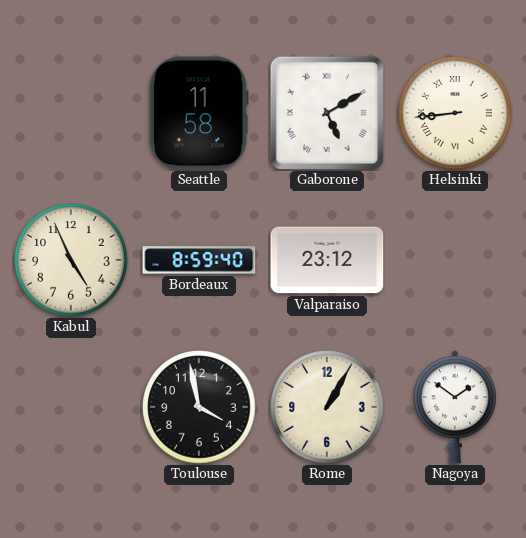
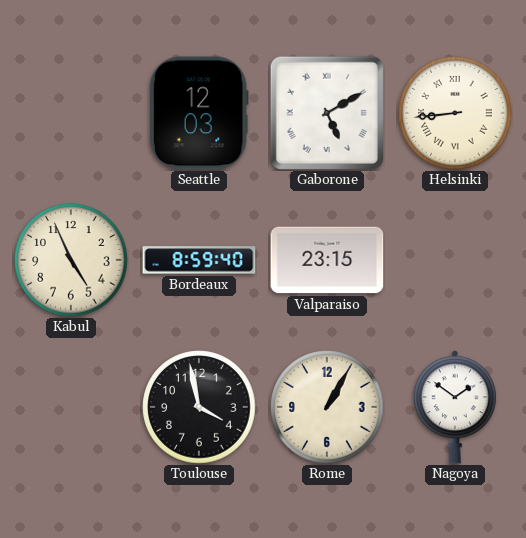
Seattle: 11:58 -> 12:03
Valparaiso: 23:12 -> 23:15
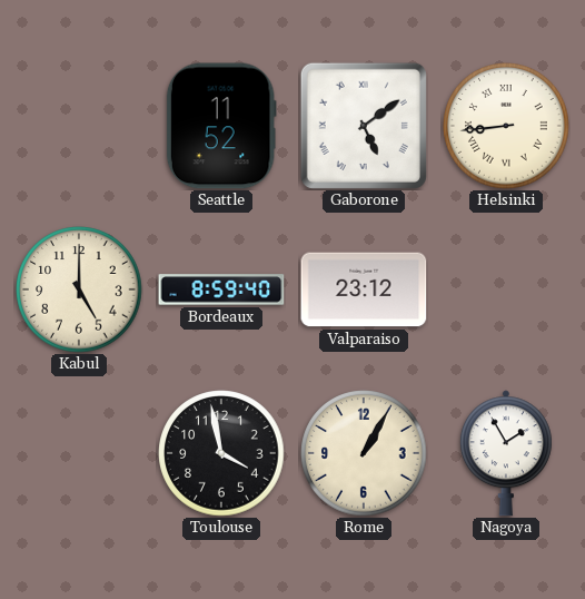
Seattle: 12:03 -> 11:52
Gaborone: 5:10 -> 5:09
Kabul: 4:56 -> 5:00
Valparaiso: 23:15 -> 23:12
Nagoya: 1:51 -> 1:55
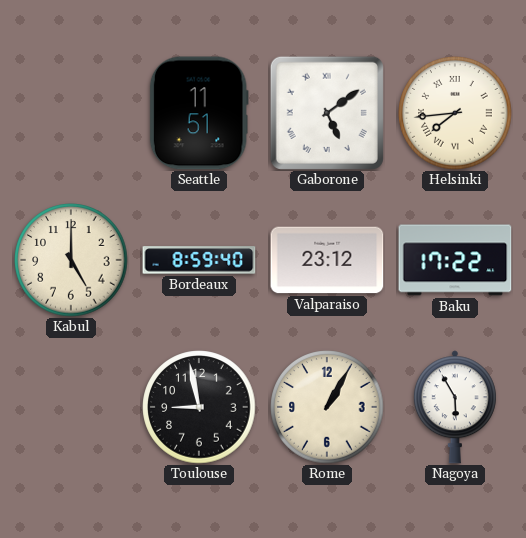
Seattle: 11:52 -> 11:51
Helsinki: 8:44 -> 7:44
Baku: none -> 17:22
Toulouse: 3:58 -> 8:58
Nagoya: 1:55 -> 5:55
